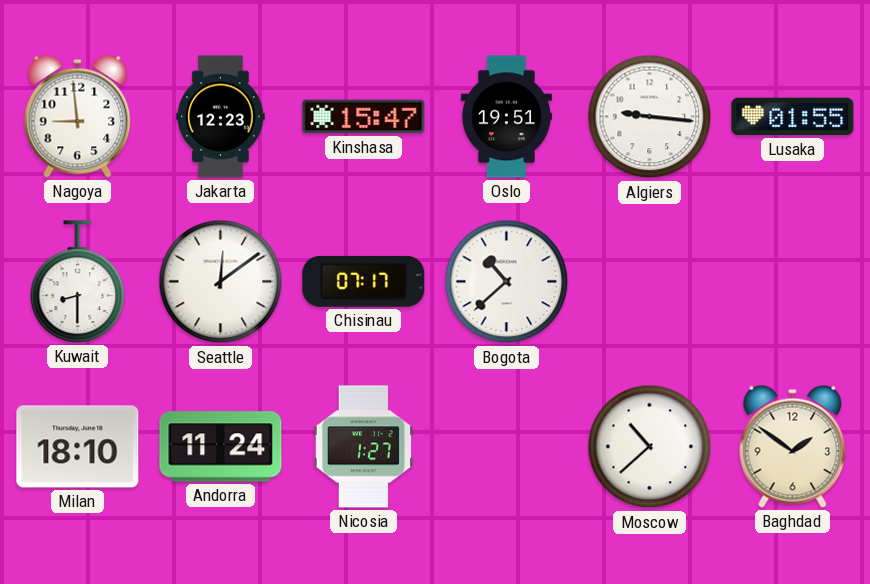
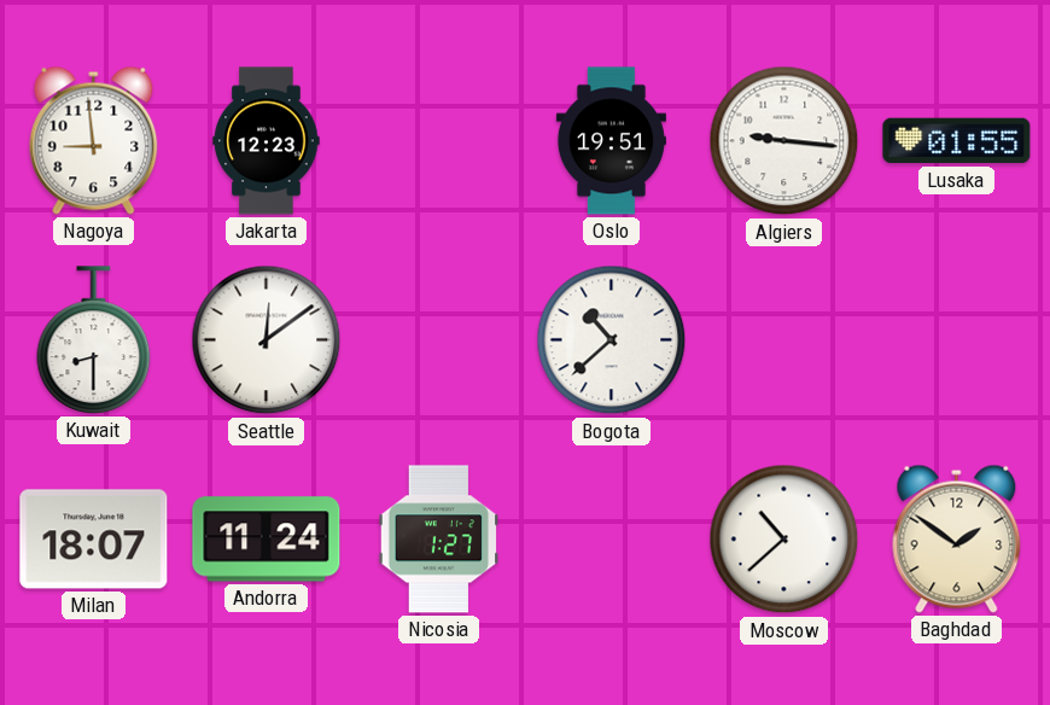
Kinshasa: 15:47 -> none
Chisinau: 07:17 -> none
Milan: 18:10 -> 18:07
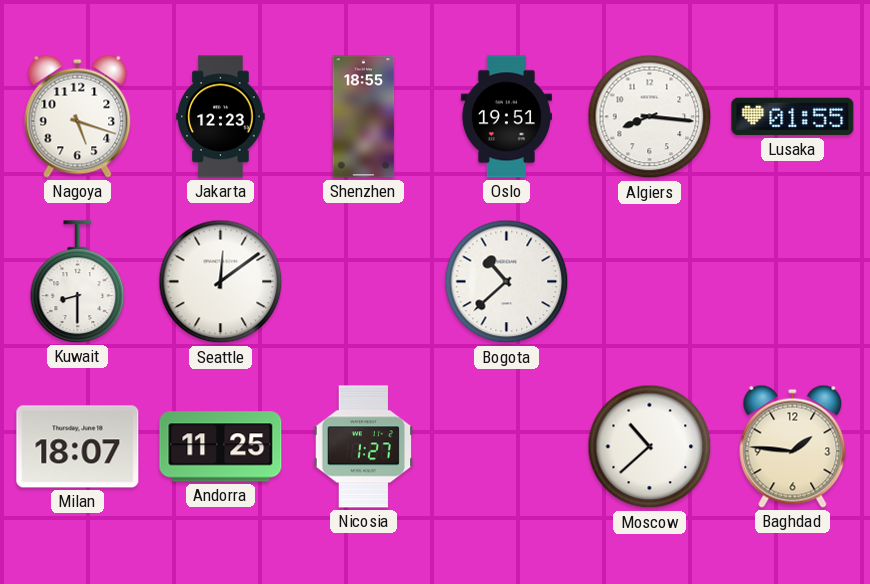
Nagoya: 8:59 -> 5:18
Shenzhen: none -> 18:55
Algiers: 9:16 -> 8:16
Andorra: 11:24 -> 11:25
Baghdad: 1:51 -> 1:46
